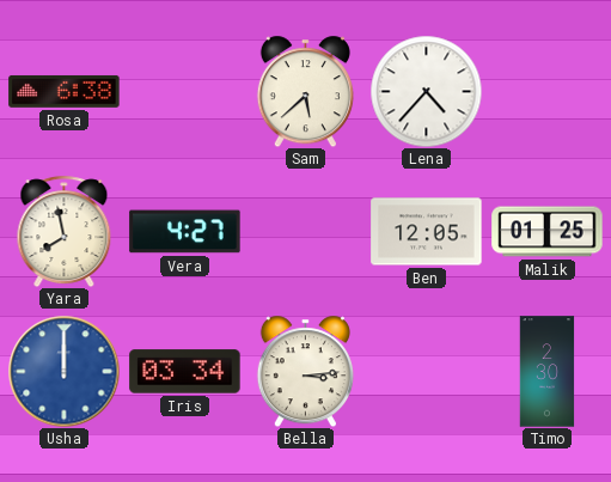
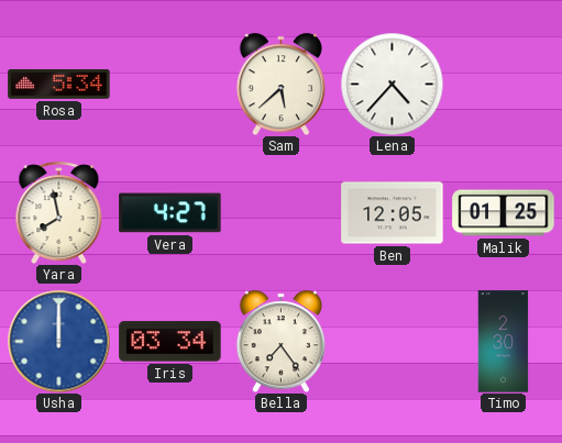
Rosa: 6:38 -> 5:34
Bella: 3:14 -> 7:24
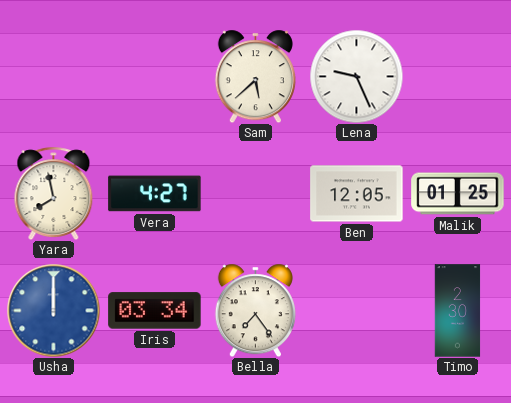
Rosa: 5:34 -> none
Lena: 4:37 -> 9:26
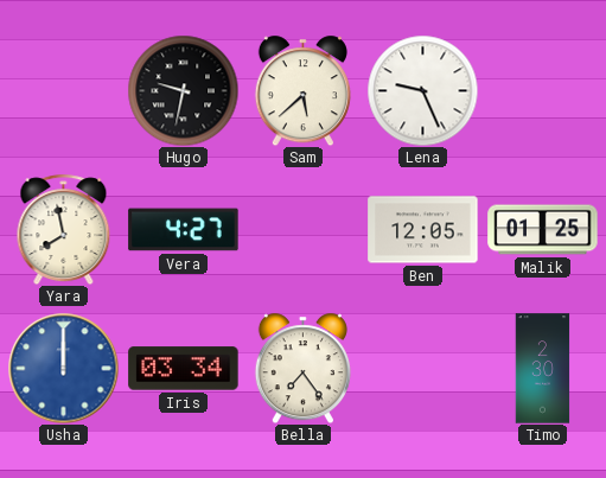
Hugo: none -> 9:32
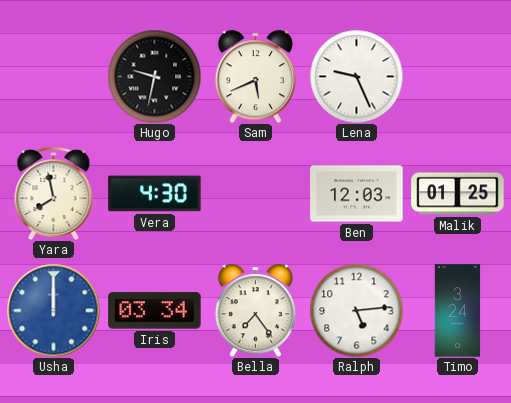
Sam: 5:38 -> 5:41
Vera: 4:27 -> 4:30
Ben: 12:05 -> 12:03
Ralph: none -> 5:14
Timo: 2:30 -> 3:24
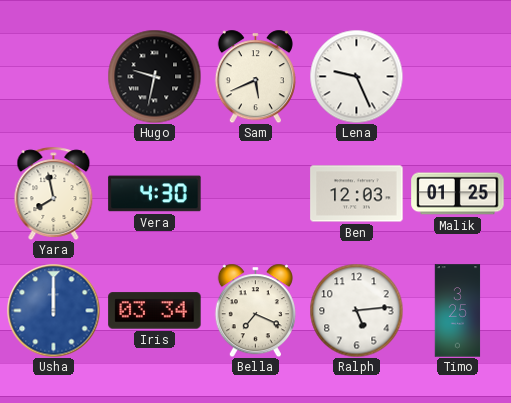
Bella: 7:24 -> 7:19
Timo: 3:24 -> 3:25
